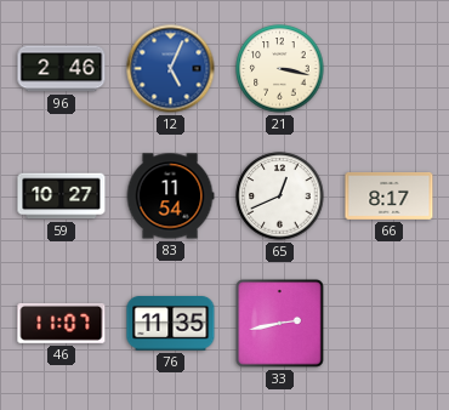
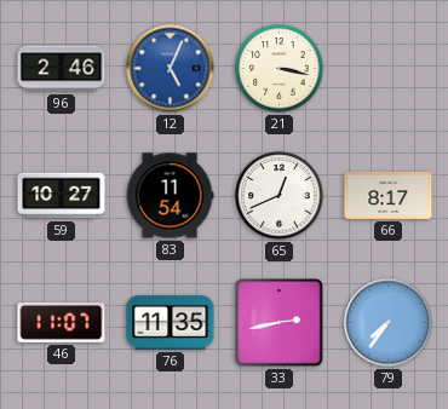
79: none -> 7:36
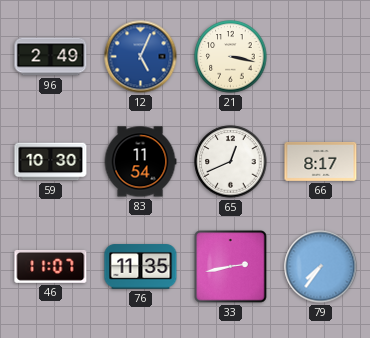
96: 2:46 -> 2:49
59: 10:27 -> 10:30
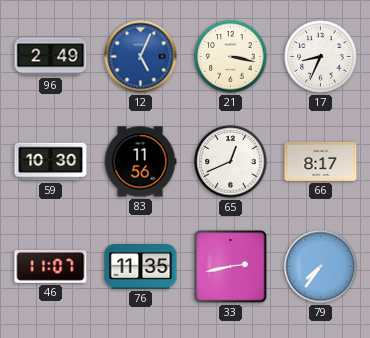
17: none -> 8:34
83: 11:54 -> 11:56
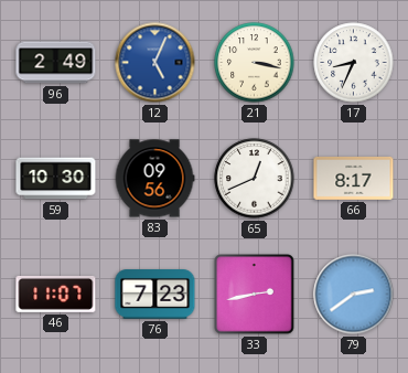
83: 11:56 -> 09:56
76: 11:35 -> 7:23
79: 7:36 -> 2:39
